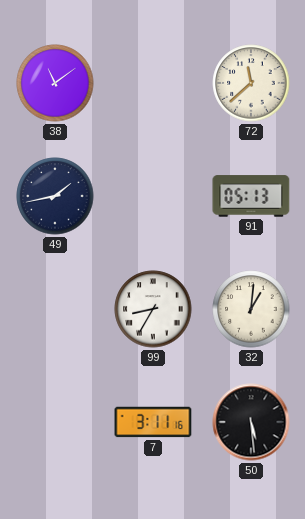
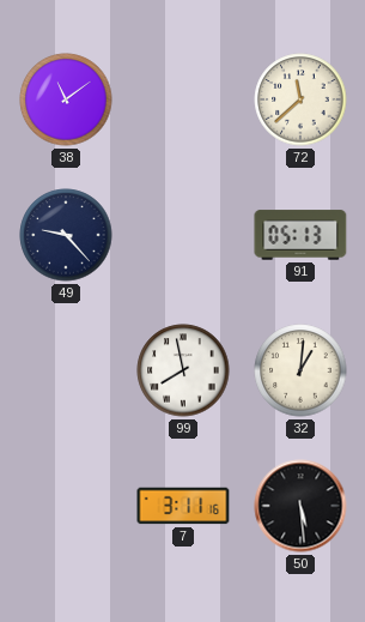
49: 1:43 -> 9:23
99: 8:35 -> 7:58
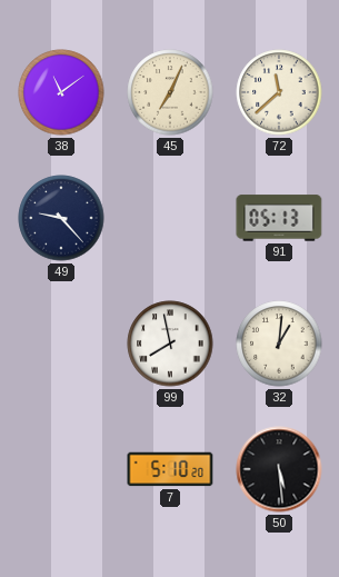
45: none -> 7:04
7: 3:11 -> 5:10
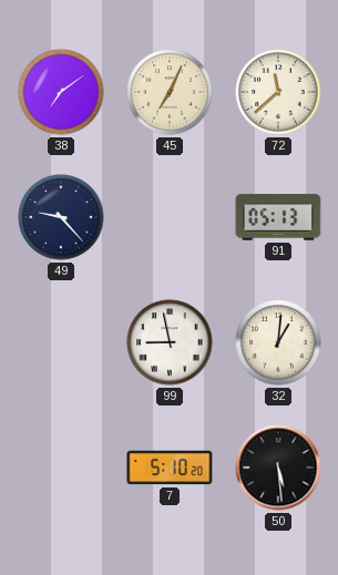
38: 11:09 -> 7:09
99: 7:58 -> 8:58
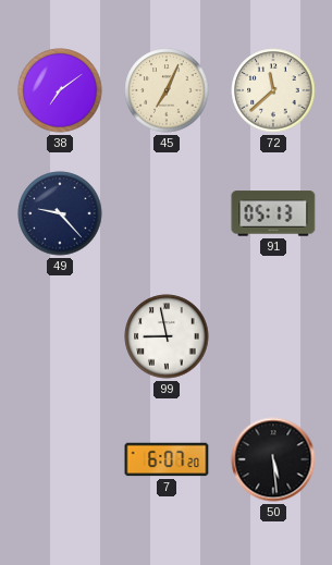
32: 1:01 -> none
7: 5:10 -> 6:07
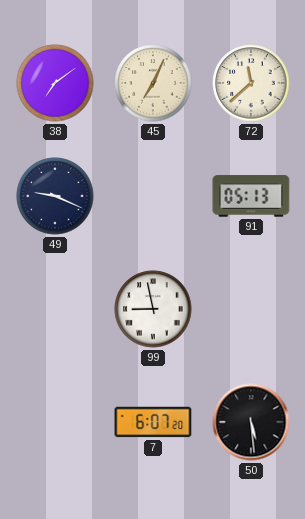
49: 9:23 -> 9:19
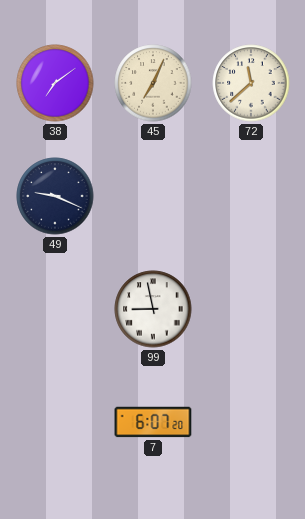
91: 05:13 -> none
50: 5:29 -> none
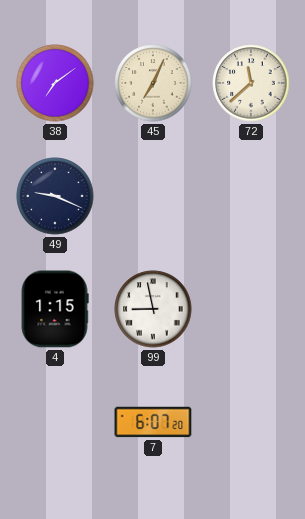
4: none -> 1:15
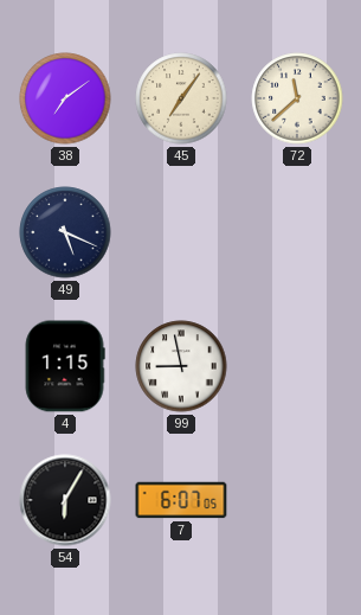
45: 7:04 -> 7:06
49: 9:19 -> 5:19
54: none -> 6:05
7: 6:07:20 -> 6:07:05
